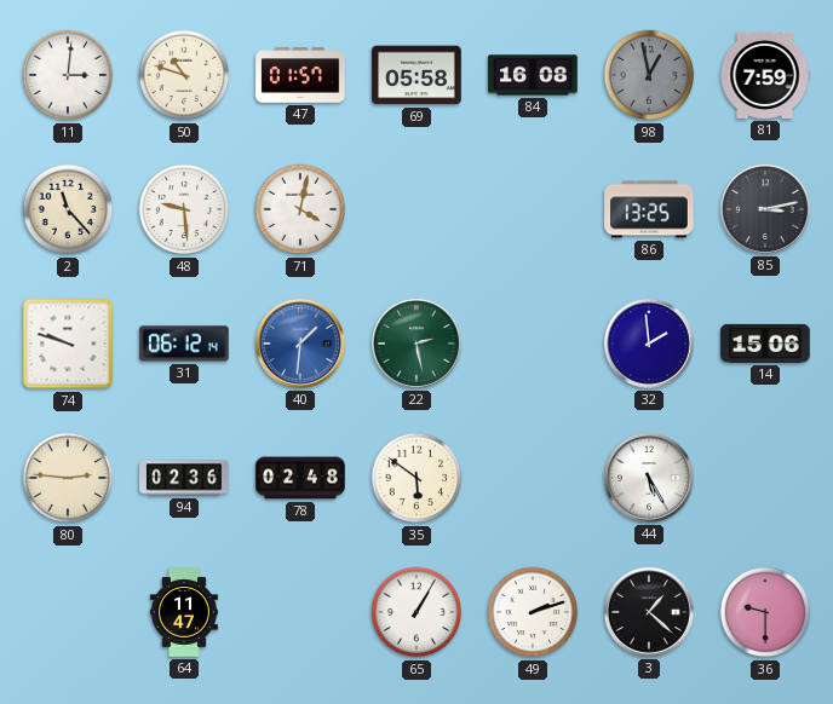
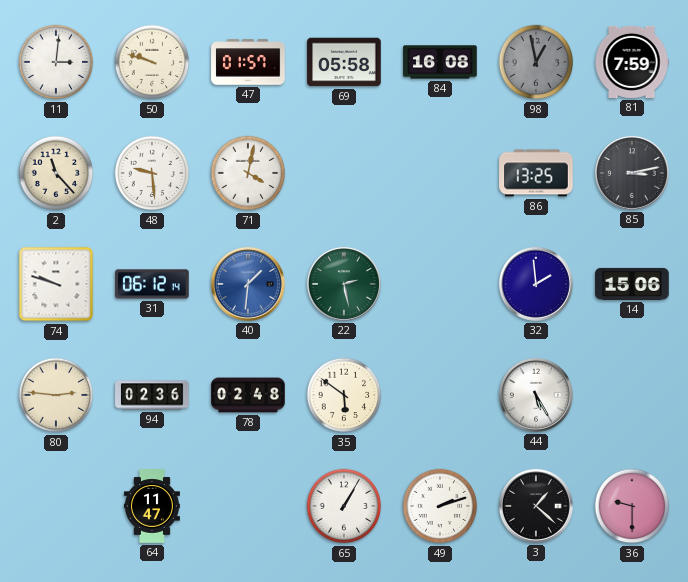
50: 10:48 -> 9:48
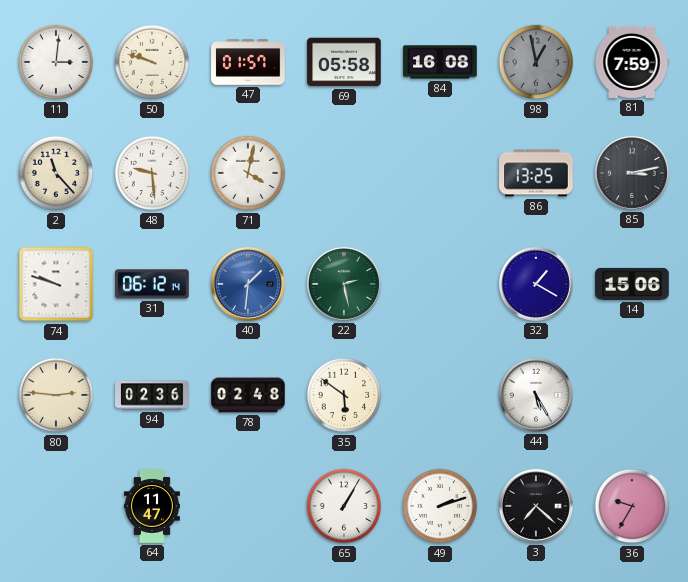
32: 1:59 -> 1:20
3: 1:22 -> 7:22
36: 9:30 -> 9:35
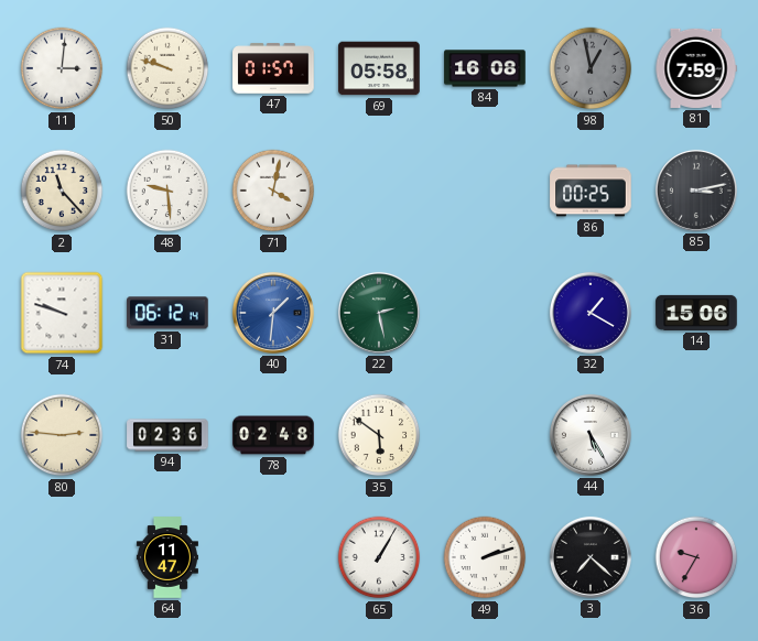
86: 13:25 -> 00:25
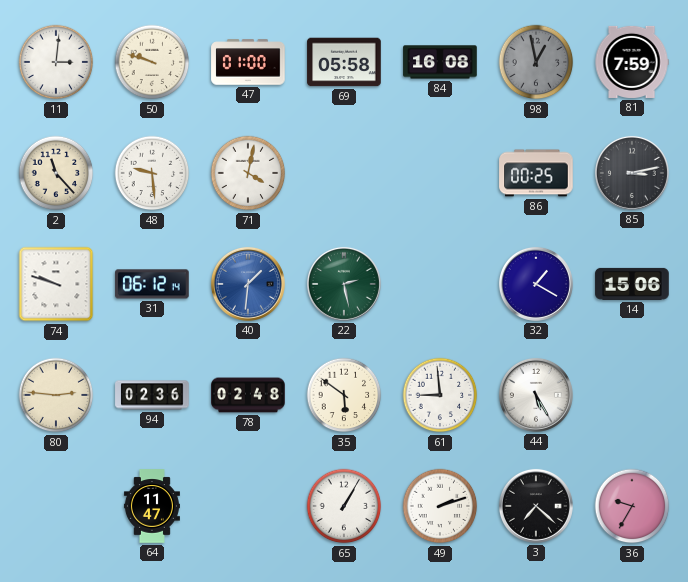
47: 01:57 -> 01:00
61: none -> 8:59
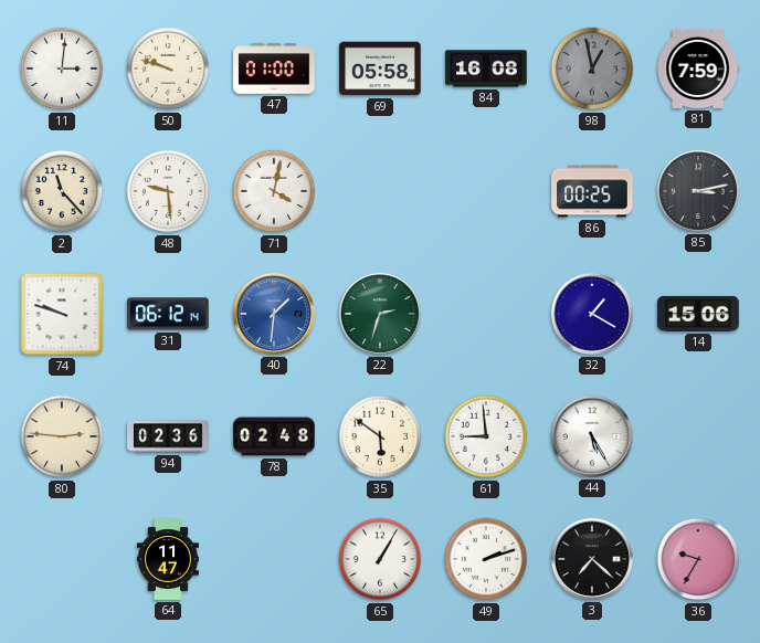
22: 2:28 -> 2:33
